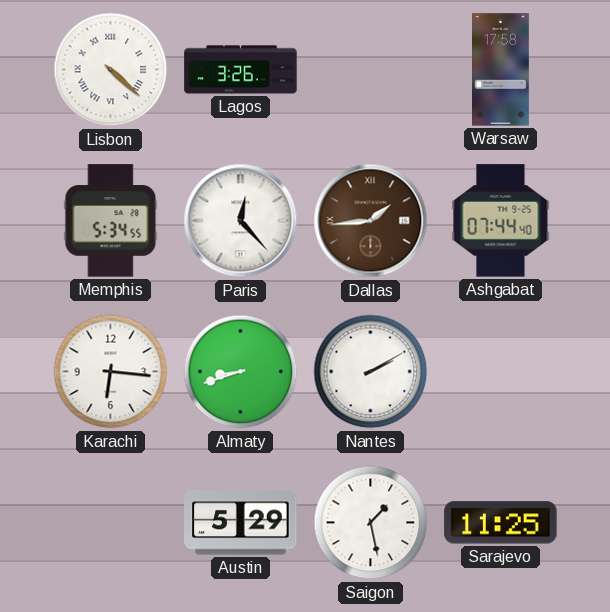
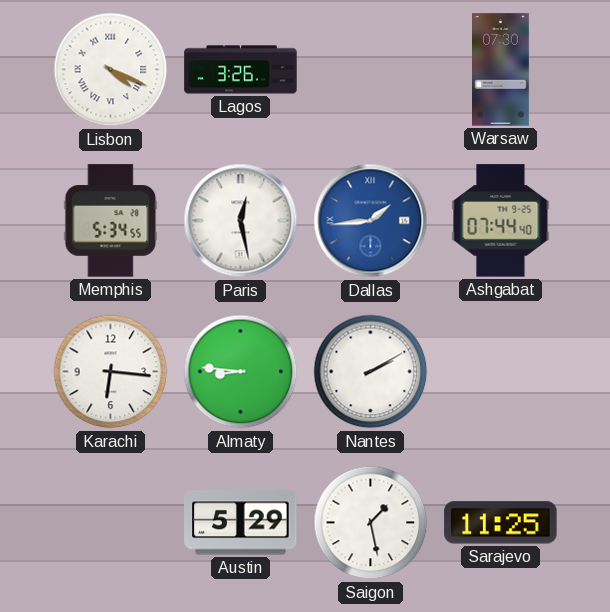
Lisbon: 4:22 -> 4:19
Warsaw: 17:58 -> 07:30
Paris: 12:23 -> 12:28
Dallas dial: brown -> blue
Almaty: 8:42 -> 8:46
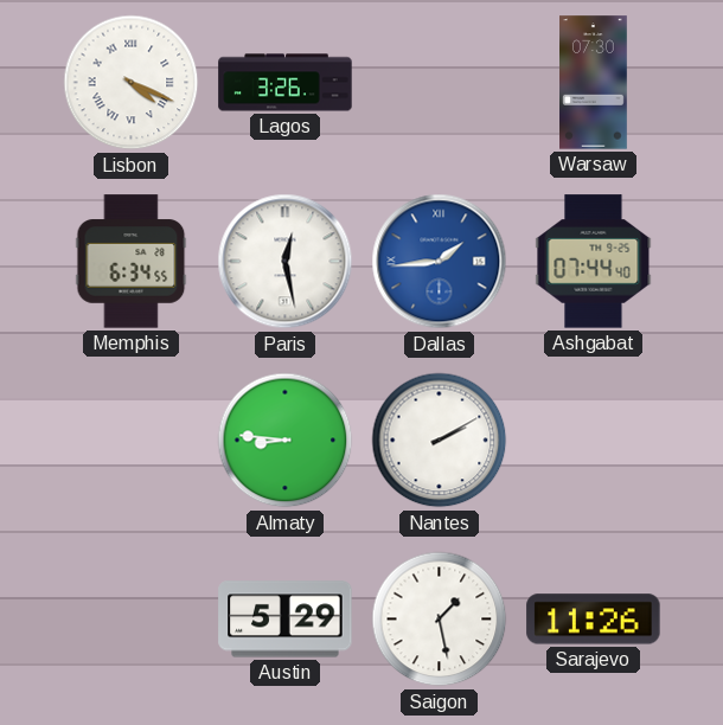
Memphis: 5:34 -> 6:34
Karachi: 6:16 -> none
Sarajevo: 11:25 -> 11:26
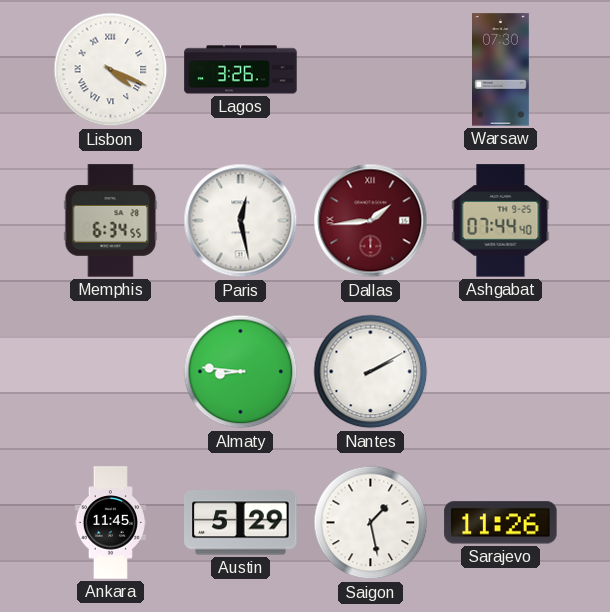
Dallas dial: blue -> burgundy
Ankara: none -> 11:45
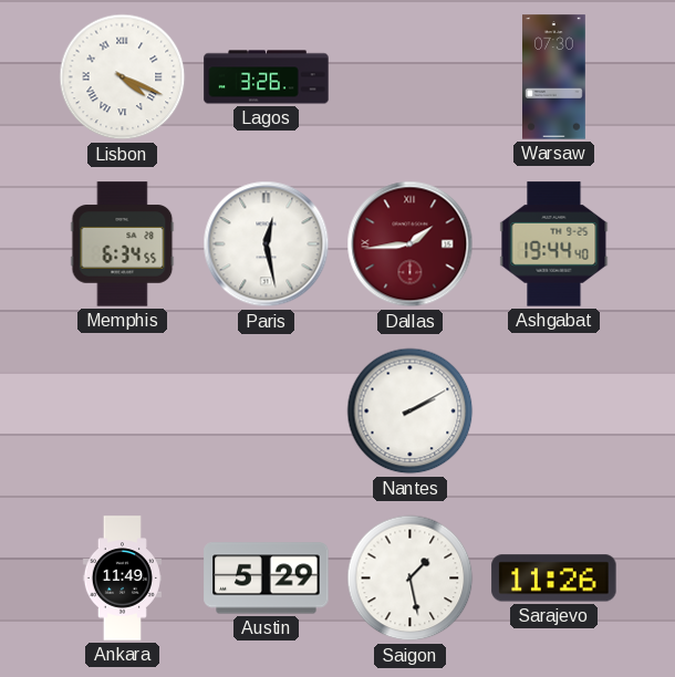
Ashgabat: 07:44 -> 19:44
Almaty: 8:46 -> none
Ankara: 11:45 -> 11:49
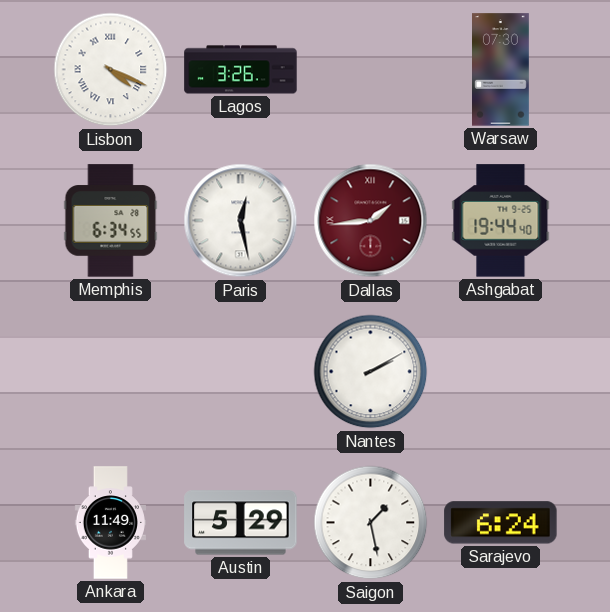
Sarajevo: 11:26 -> 6:24
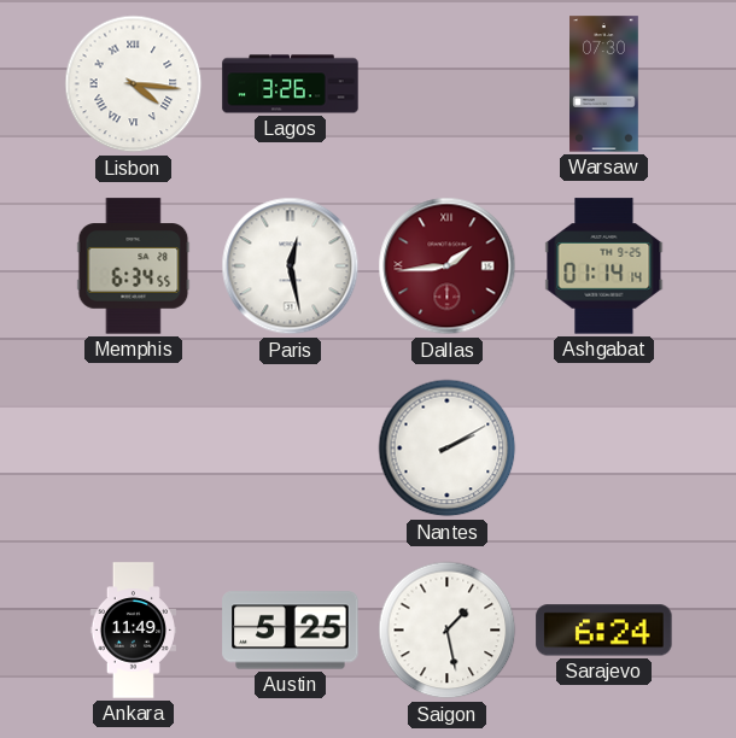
Lisbon: 4:19 -> 4:16
Ashgabat: 19:44 -> 01:14
Austin: 5:29 -> 5:25
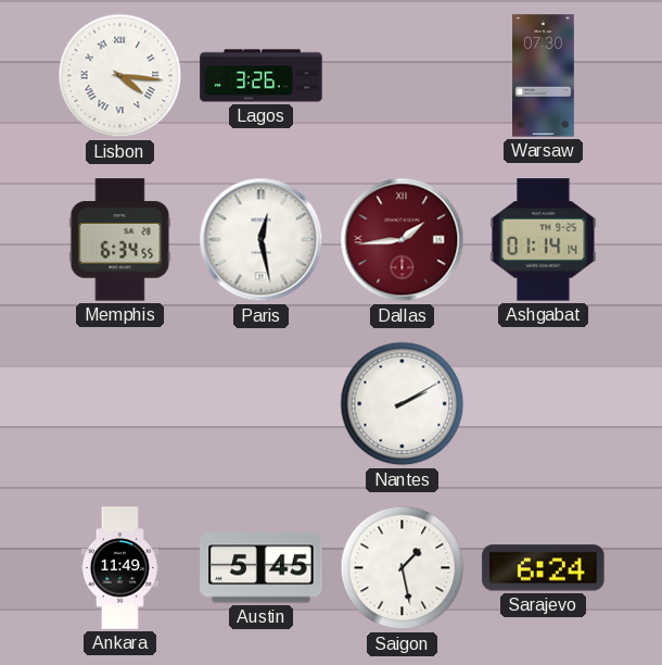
Austin: 5:25 -> 5:45
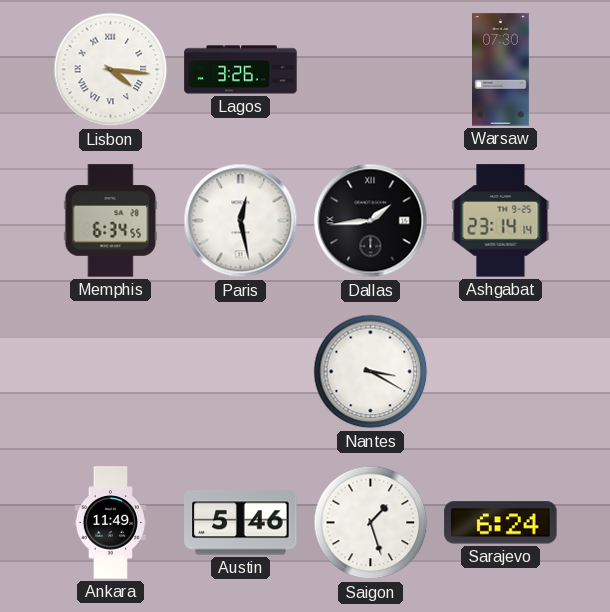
Dallas dial: burgundy -> black
Ashgabat: 01:14 -> 23:14
Nantes: 2:10 -> 3:20
Austin: 5:45 -> 5:46
Saigon: 1:28 -> 1:27
